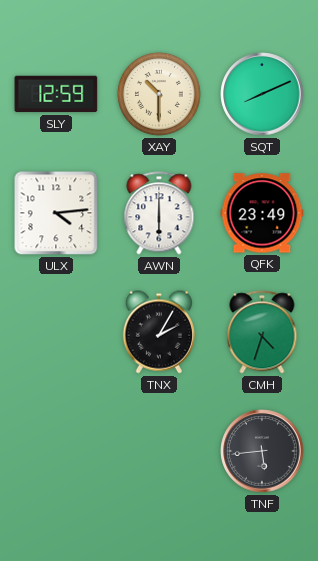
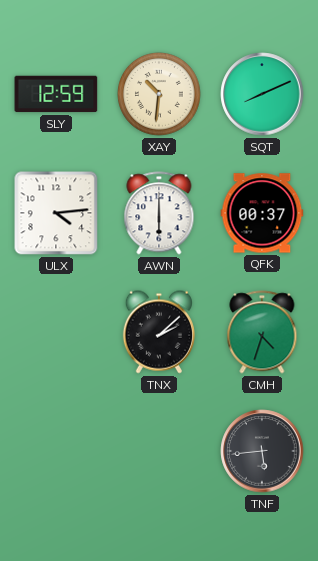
XAY: 10:30 -> 10:31
QFK: 23:49 -> 00:37
TNX: 2:05 -> 2:08
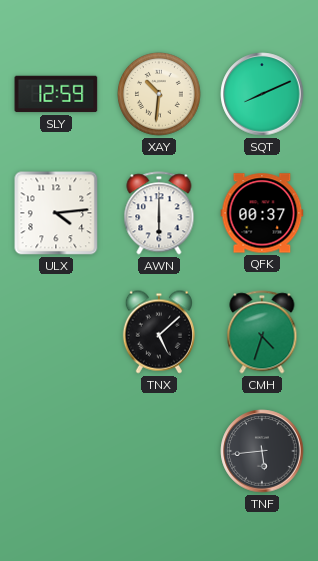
TNX: 2:08 -> 5:08
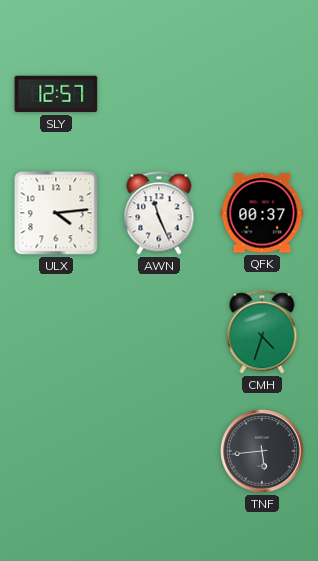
SLY: 12:59 -> 12:57
XAY: 10:31 -> none
SQT: 8:11 -> none
AWN: 6:00 -> 11:26
TNX: 5:08 -> none
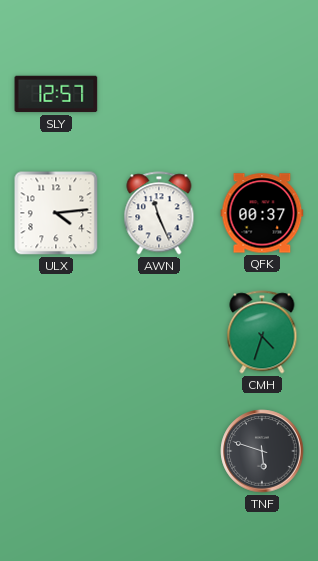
TNF: 5:44 -> 5:48
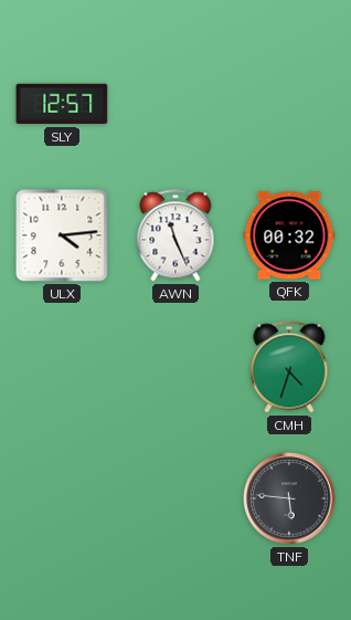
QFK: 00:37 -> 00:32
TNF: 5:48 -> 5:46
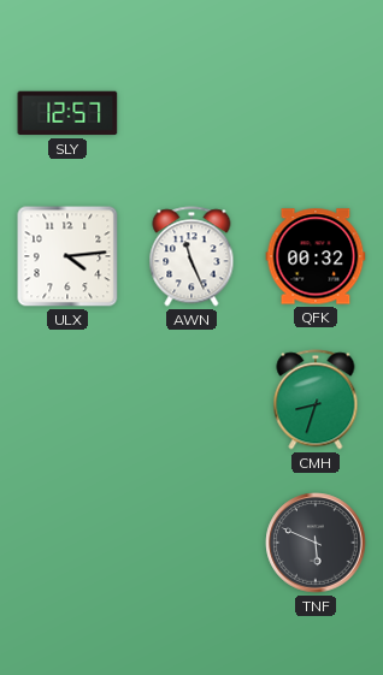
CMH: 4:33 -> 8:33
TNF: 5:46 -> 5:49
